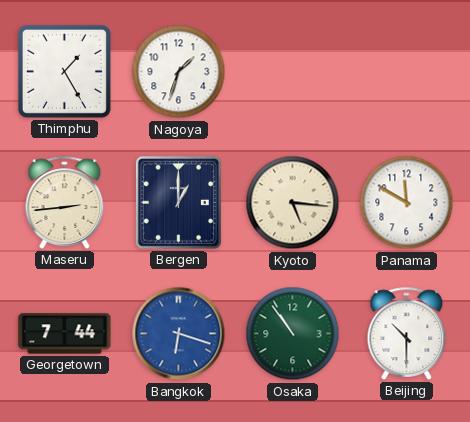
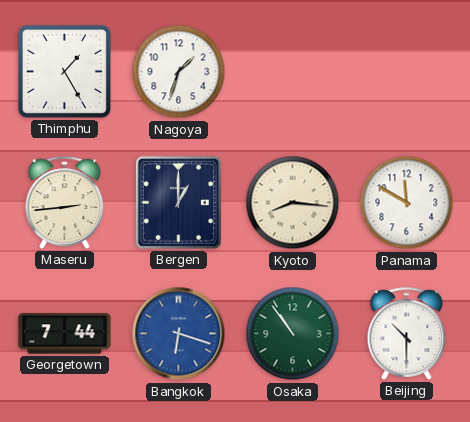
Kyoto: 5:16 -> 8:16
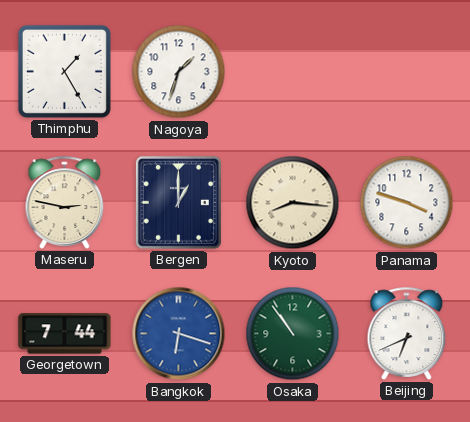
Maseru: 2:44 -> 2:47
Panama: 11:50 -> 3:48
Beijing: 10:30 -> 6:41
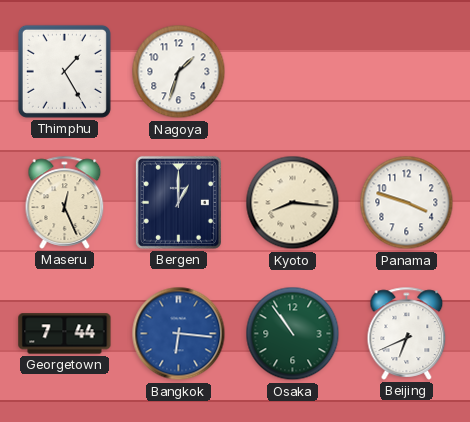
Maseru: 2:47 -> 12:26
Bangkok: 6:18 -> 6:16
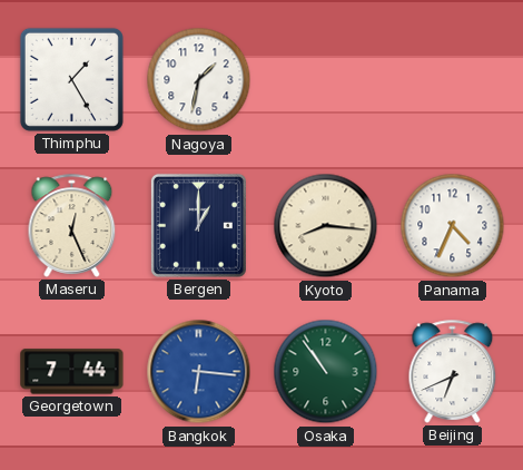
Nagoya: 1:33 -> 1:32
Panama: 3:48 -> 4:34
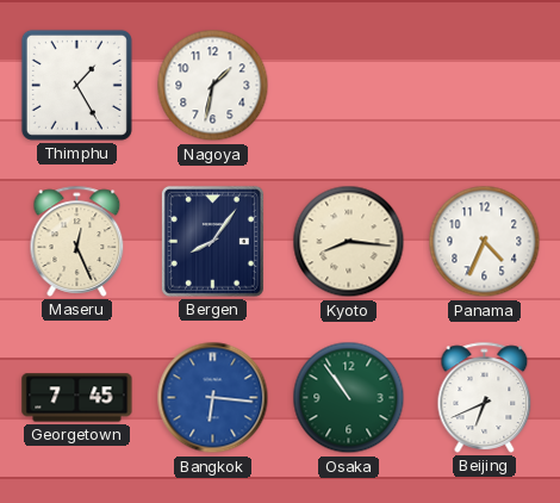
Bergen: 1:00 -> 8:06
Georgetown: 7:44 -> 7:45
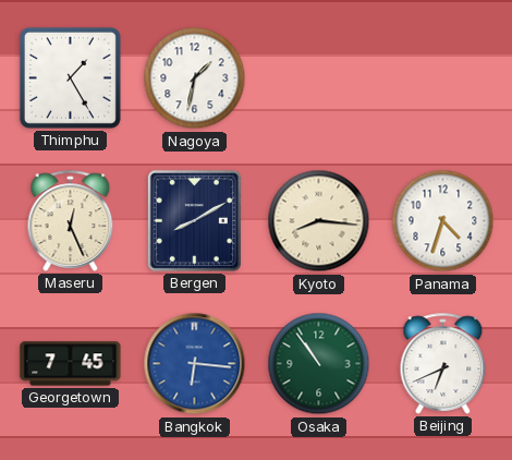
Bergen: 8:06 -> 8:10
Panama: 4:34 -> 4:33
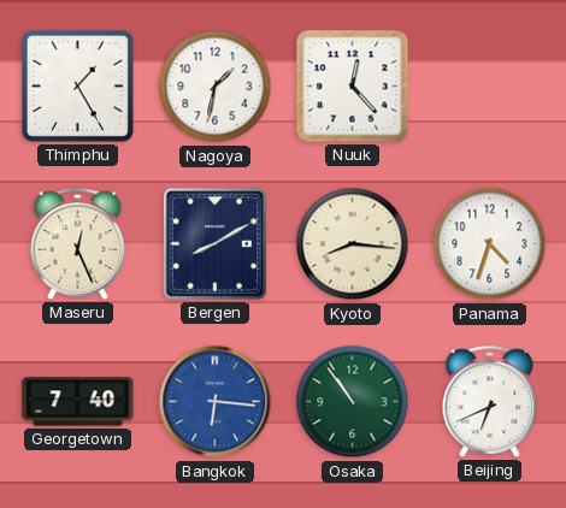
Nuuk: none -> 12:23
Georgetown: 7:45 -> 7:40
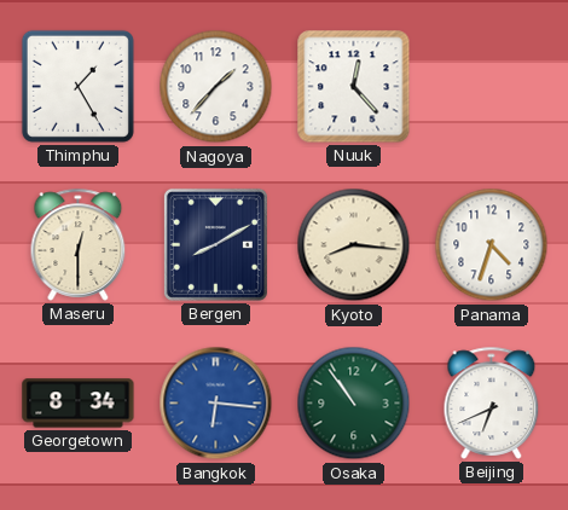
Nagoya: 1:32 -> 1:37
Maseru: 12:26 -> 12:30
Georgetown: 7:40 -> 8:34
